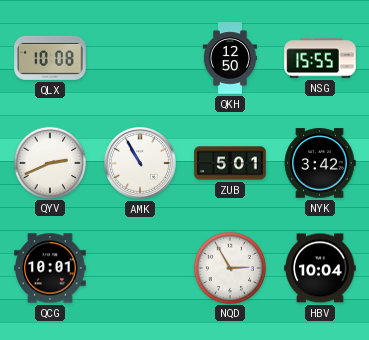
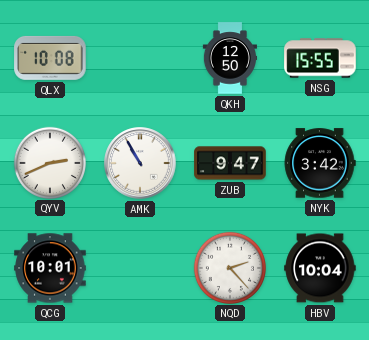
ZUB: 5:01 -> 9:47
NQD: 2:55 -> 2:23
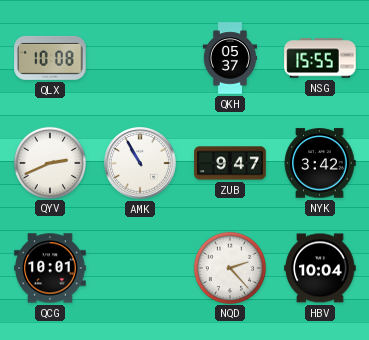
QKH: 12:50 -> 05:37
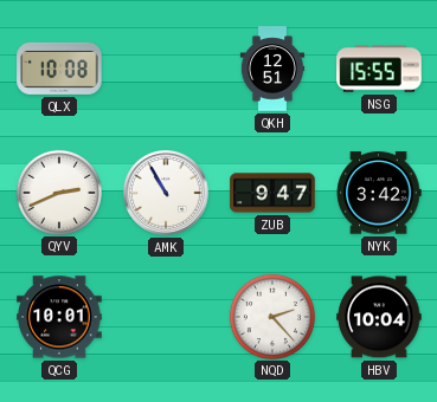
QKH: 05:37 -> 12:51
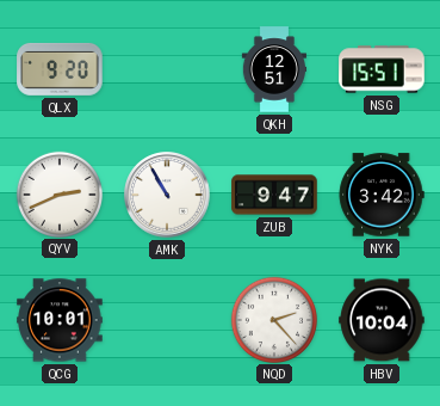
QLX: 10:08 -> 9:20
NSG: 15:55 -> 15:51
